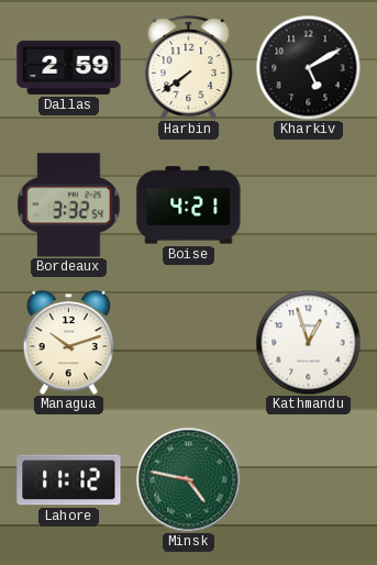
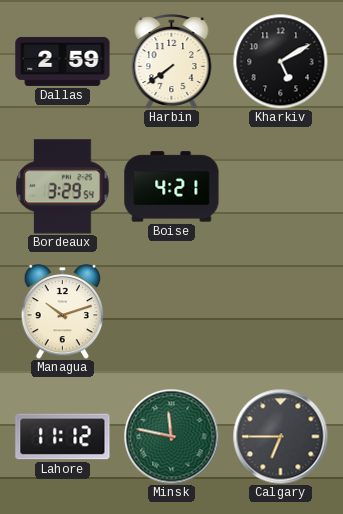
Bordeaux: 3:32 -> 3:29
Kathmandu: 12:57 -> none
Minsk: 4:47 -> 11:47
Calgary: none -> 6:45
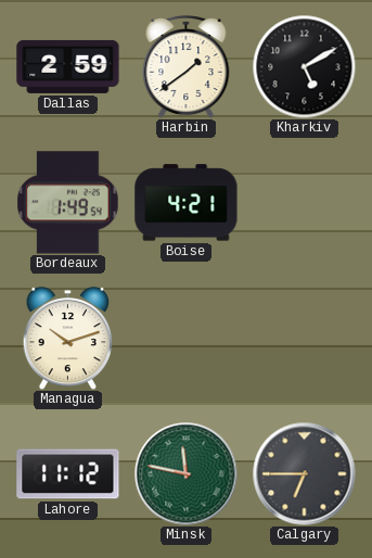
Harbin: 7:39 -> 1:39
Bordeaux: 3:29 -> 1:49
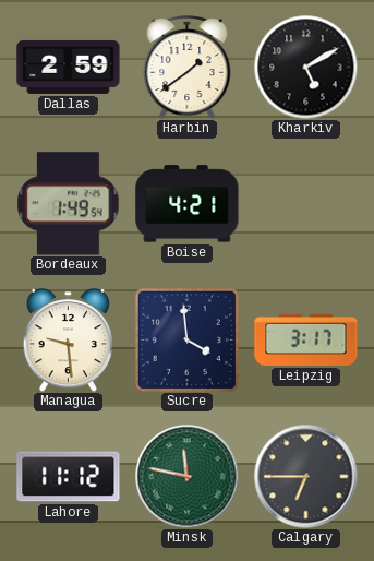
Managua: 10:12 -> 9:29
Sucre: none -> 3:59
Leipzig: none -> 3:17
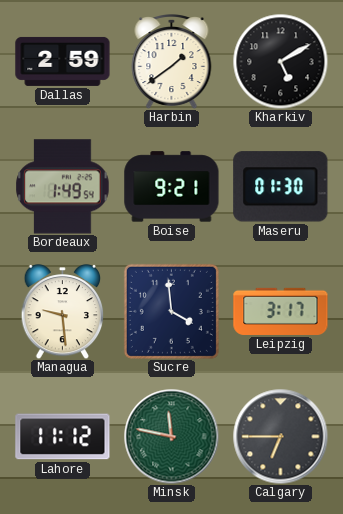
Boise: 4:21 -> 9:21
Maseru: none -> 01:30
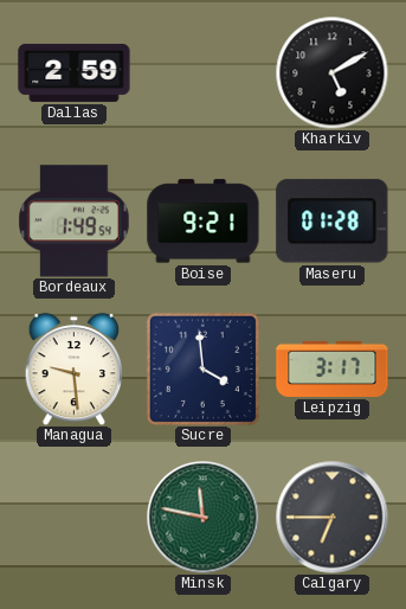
Harbin: 1:39 -> none
Maseru: 01:30 -> 01:28
Lahore: 11:12 -> none
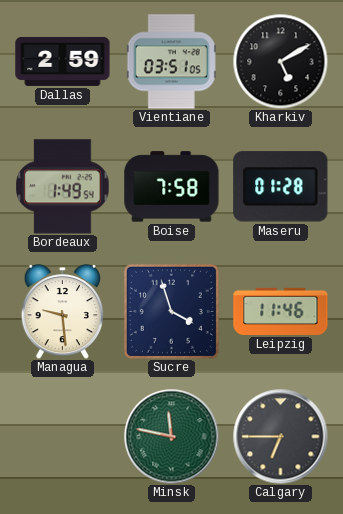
Vientiane: none -> 03:51
Boise: 9:21 -> 7:58
Sucre: 3:59 -> 3:57
Leipzig: 3:17 -> 11:46
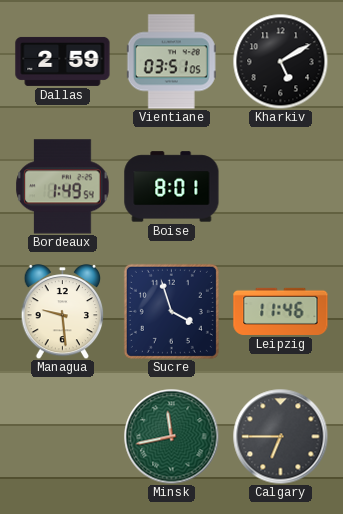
Boise: 7:58 -> 8:01
Maseru: 01:28 -> none
Minsk: 11:47 -> 11:43
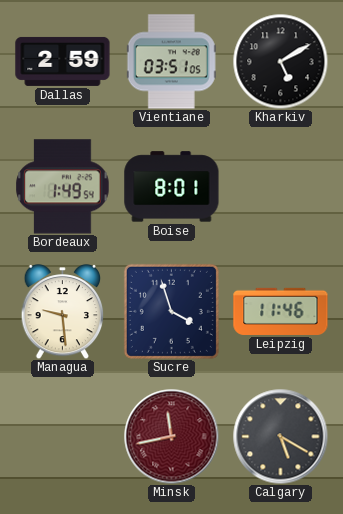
Minsk dial: green -> burgundy
Calgary: 6:45 -> 5:20
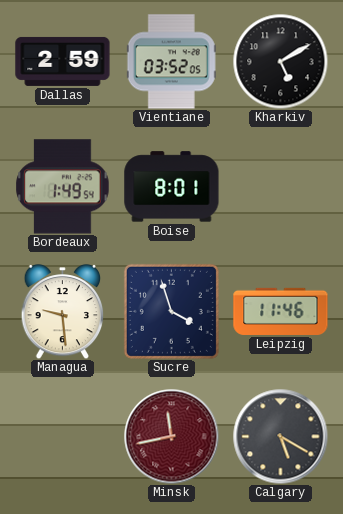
Vientiane: 03:51 -> 03:52
